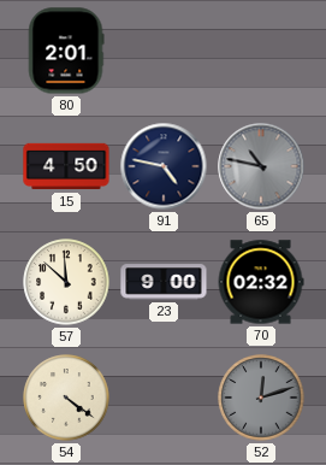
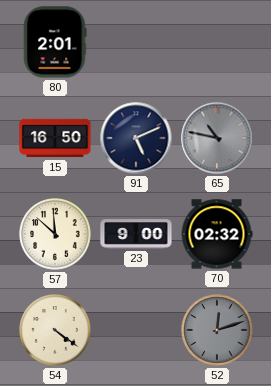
15: 4:50 -> 16:50
91: 4:47 -> 5:11
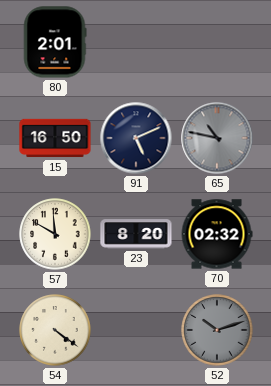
57: 11:52 -> 11:50
23: 9:00 -> 8:20
52: 12:12 -> 10:12
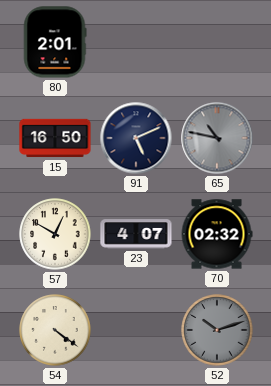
57: 11:50 -> 12:50
23: 8:20 -> 4:07
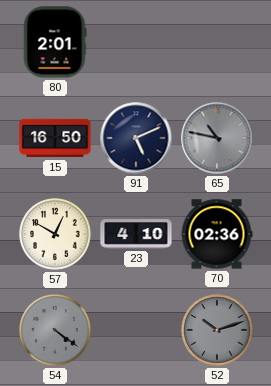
23: 4:07 -> 4:10
70: 02:32 -> 02:36
54 dial: cream -> grey
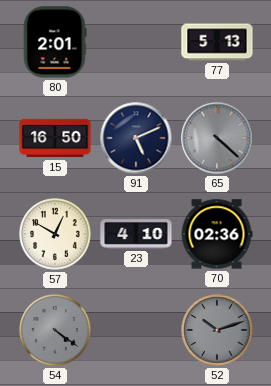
77: none -> 5:13
65: 10:47 -> 4:22
